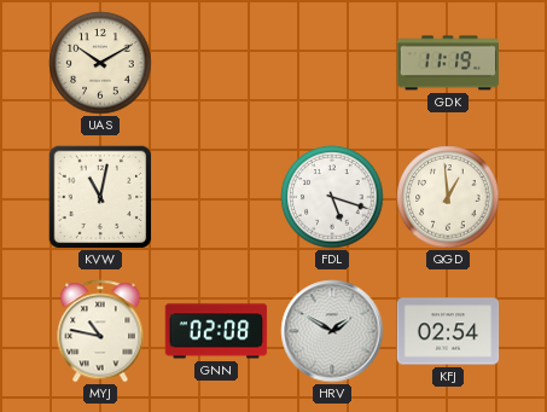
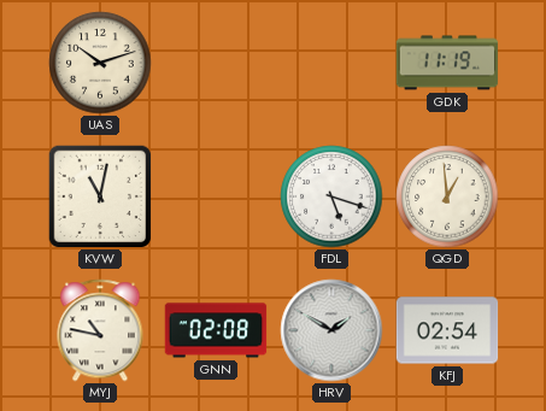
UAS: 10:10 -> 10:12
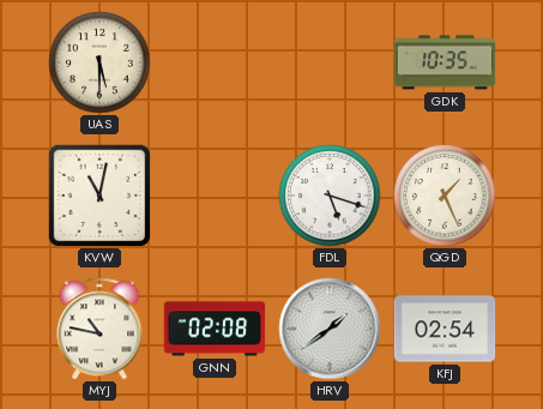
UAS: 10:12 -> 5:30
GDK: 11:19 -> 10:35
QGD: 12:59 -> 1:26
HRV: 1:50 -> 1:39
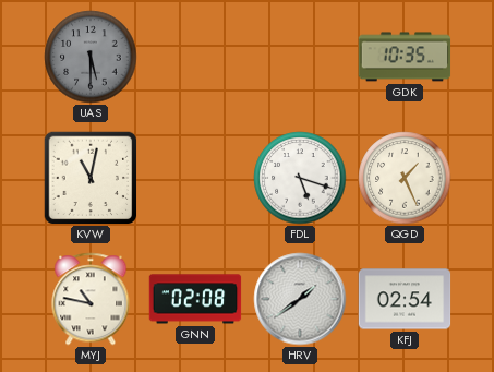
UAS dial: cream -> grey
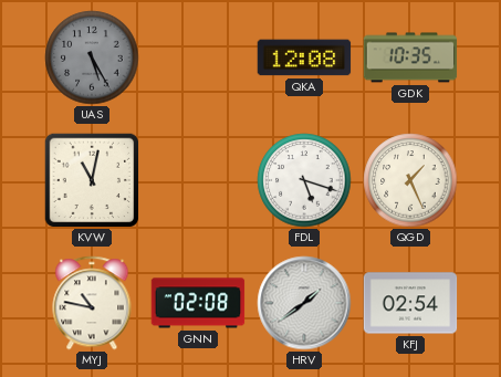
UAS: 5:30 -> 5:25
QKA: none -> 12:08
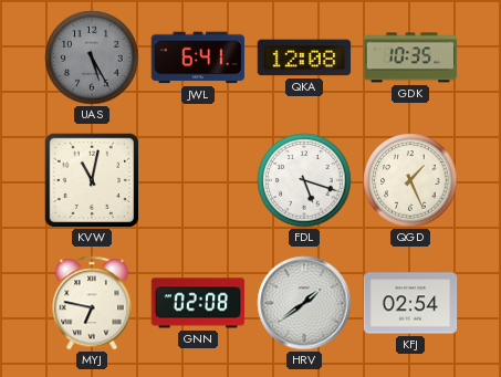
JWL: none -> 6:41
MYJ: 10:47 -> 6:47
